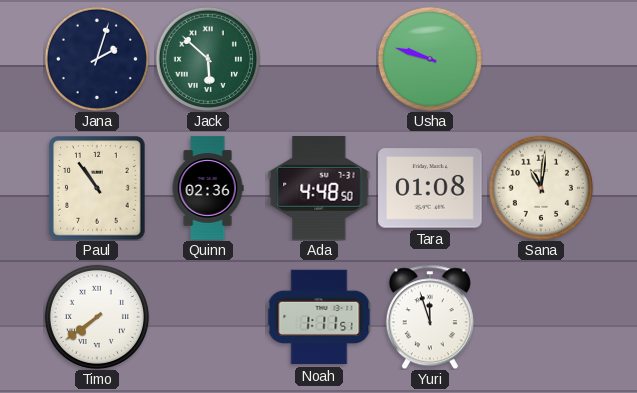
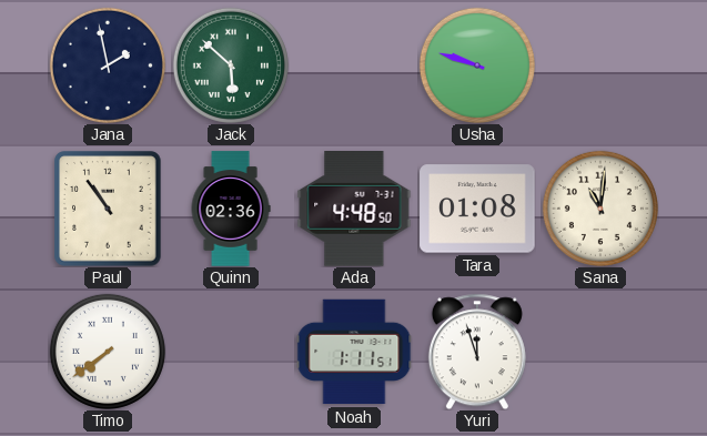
Jana: 2:03 -> 1:58
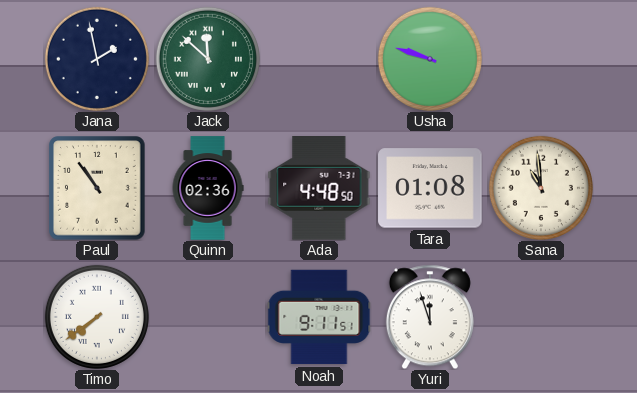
Jack: 5:52 -> 11:52
Sana: 11:01 -> 10:59
Noah: 1:11 -> 9:11
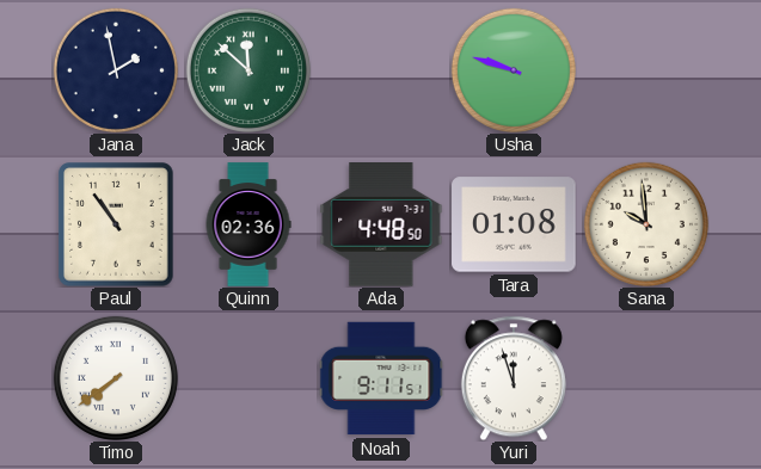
Sana: 10:59 -> 9:59
